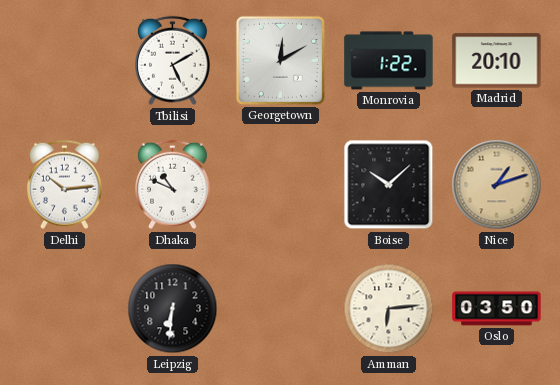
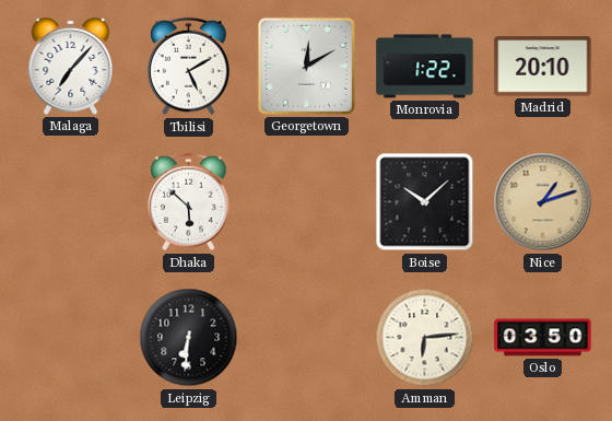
Malaga: none -> 7:07
Delhi: 10:14 -> none
Dhaka: 10:49 -> 5:52
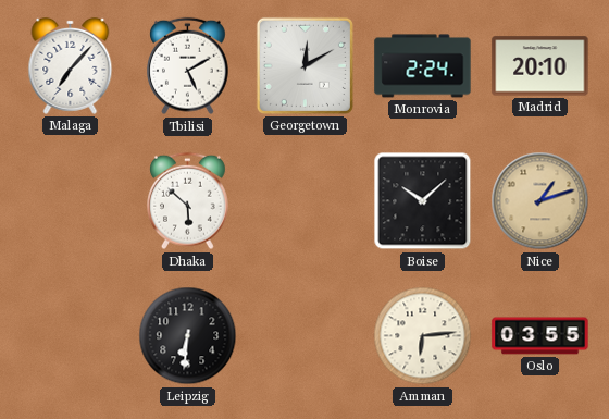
Monrovia: 1:22 -> 2:24
Oslo: 03:50 -> 03:55
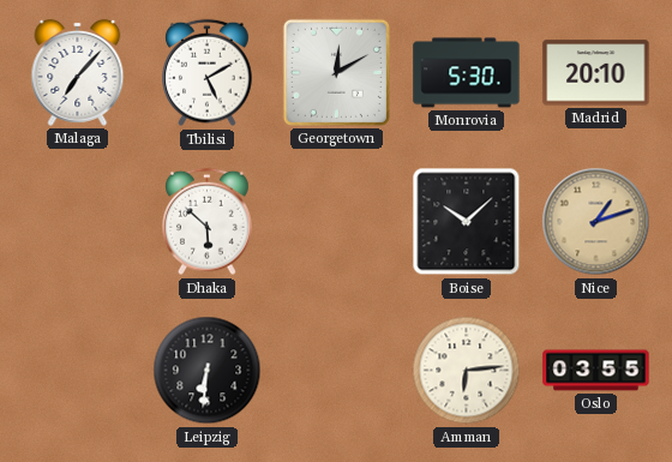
Monrovia: 2:24 -> 5:30
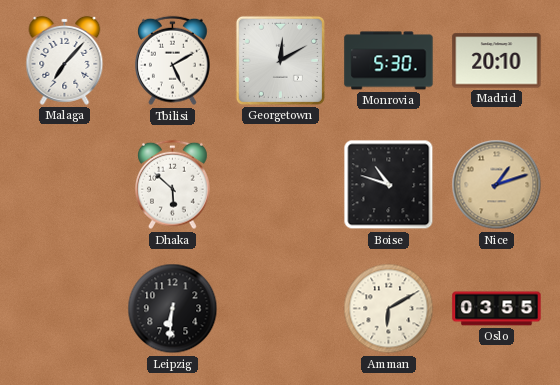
Boise: 10:08 -> 10:48
Amman: 6:14 -> 6:10
